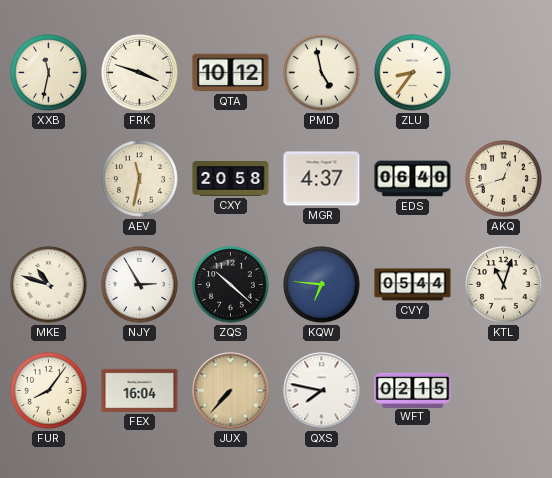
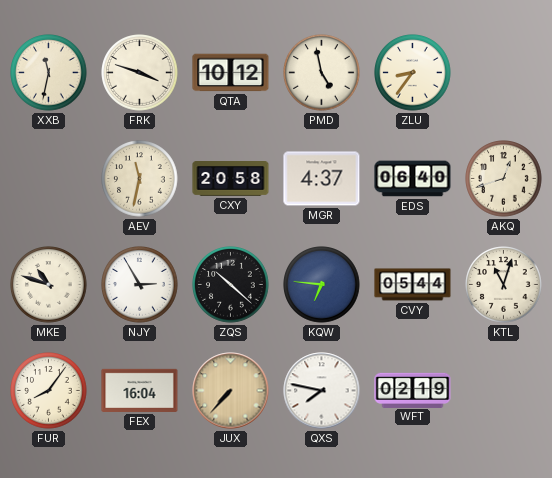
WFT: 02:15 -> 02:19
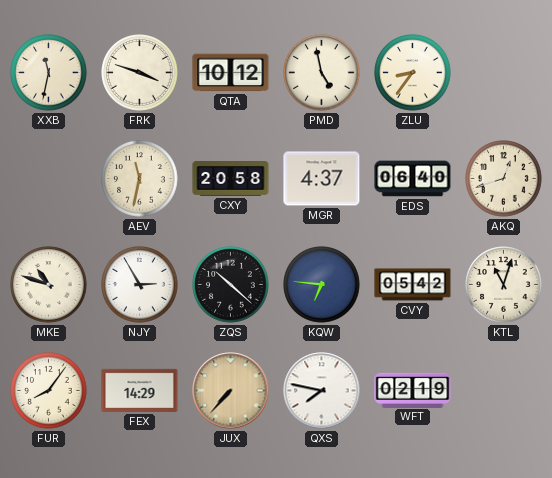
CVY: 05:44 -> 05:42
FEX: 16:04 -> 14:29
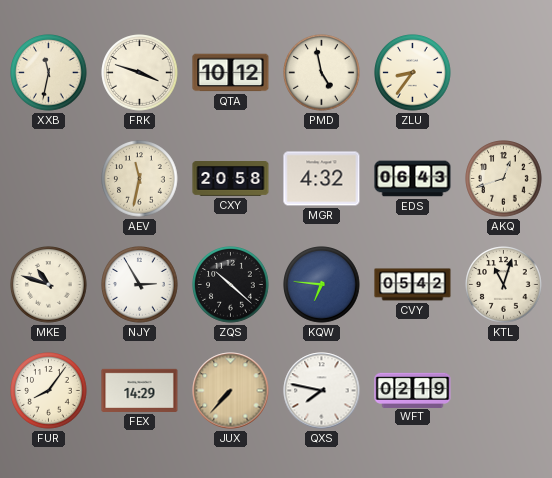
MGR: 4:37 -> 4:32
EDS: 06:40 -> 06:43
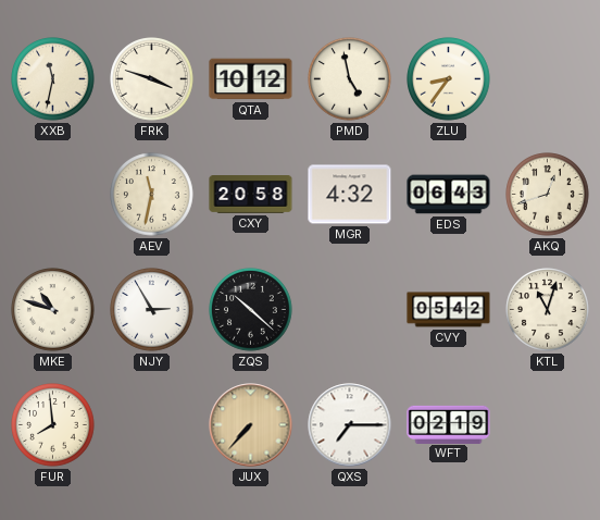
KQW: 6:46 -> none
FUR: 8:06 -> 7:59
FEX: 14:29 -> none
QXS: 7:47 -> 7:15
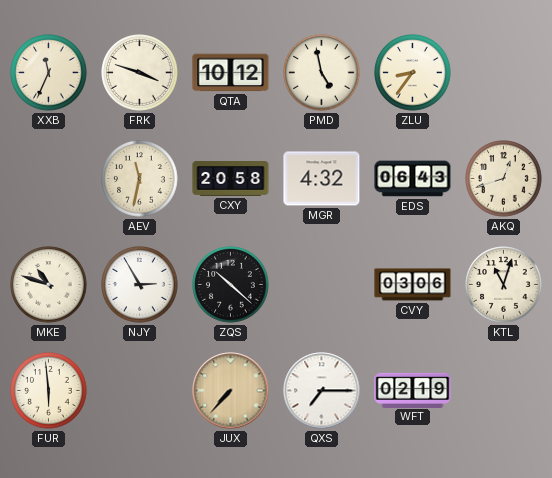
XXB: 11:32 -> 11:34
CVY: 05:42 -> 03:06
FUR: 7:59 -> 5:59
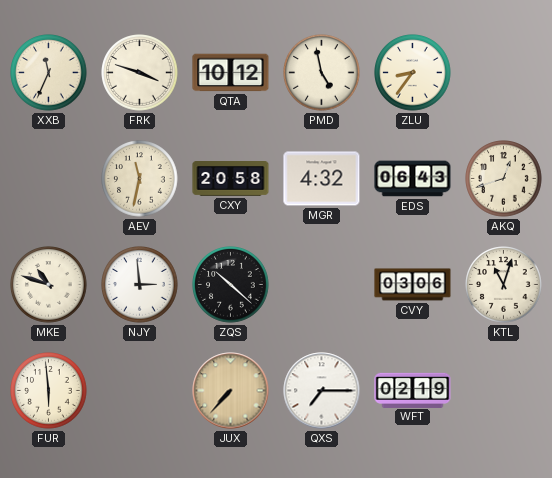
NJY: 2:55 -> 2:59
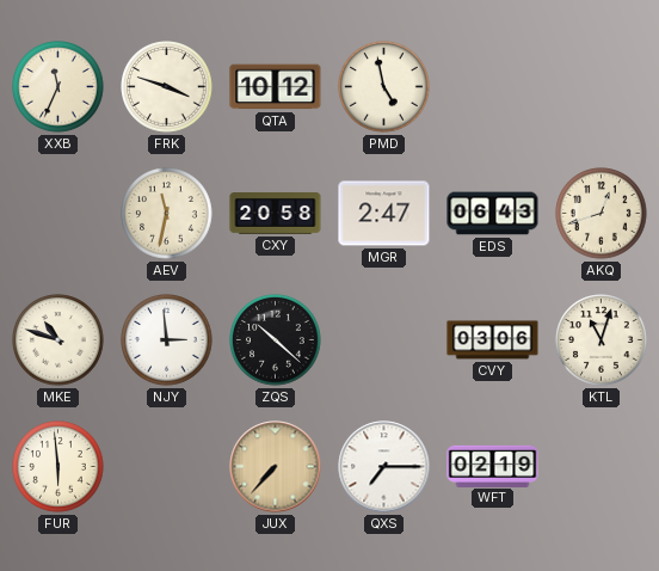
ZLU: 8:36 -> none
MGR: 4:32 -> 2:47
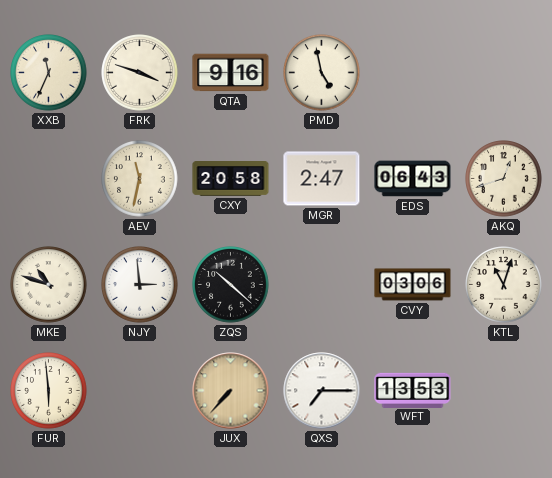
QTA: 10:12 -> 9:16
WFT: 02:19 -> 13:53
